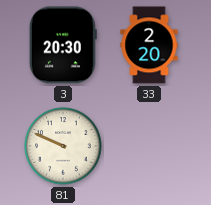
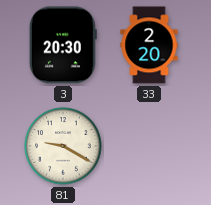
81: 9:49 -> 9:20
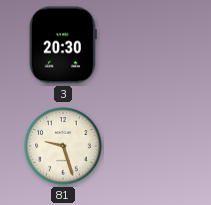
33: 2:20 -> none
81: 9:20 -> 9:27
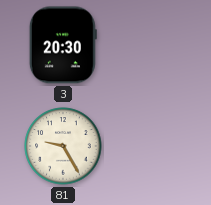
81: 9:27 -> 9:25
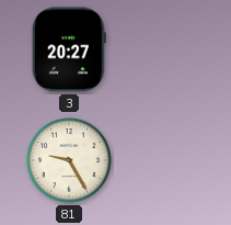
3: 20:30 -> 20:27
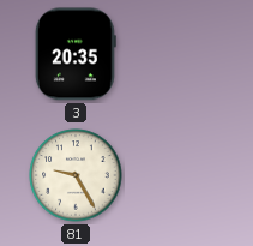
3: 20:27 -> 20:35
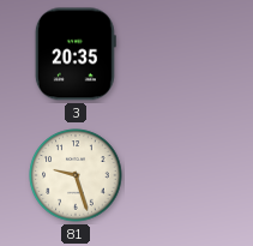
81: 9:25 -> 9:27
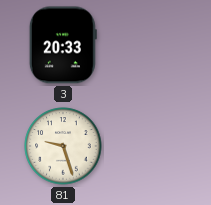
3: 20:35 -> 20:33
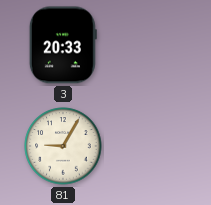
81: 9:27 -> 9:05
